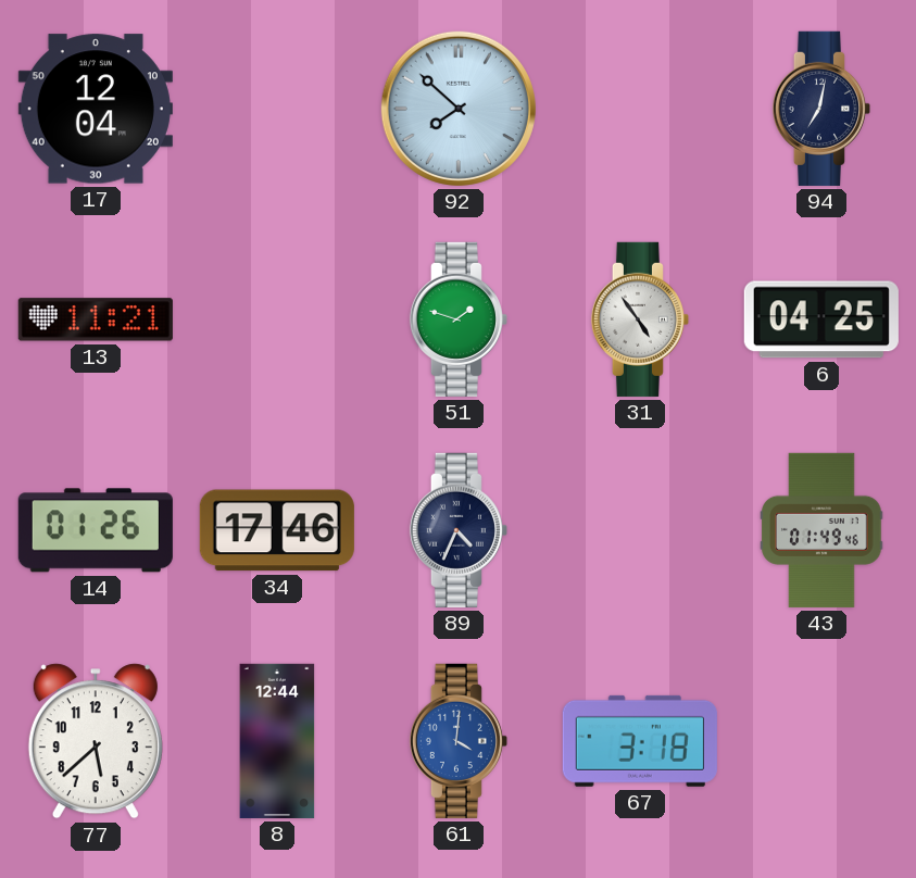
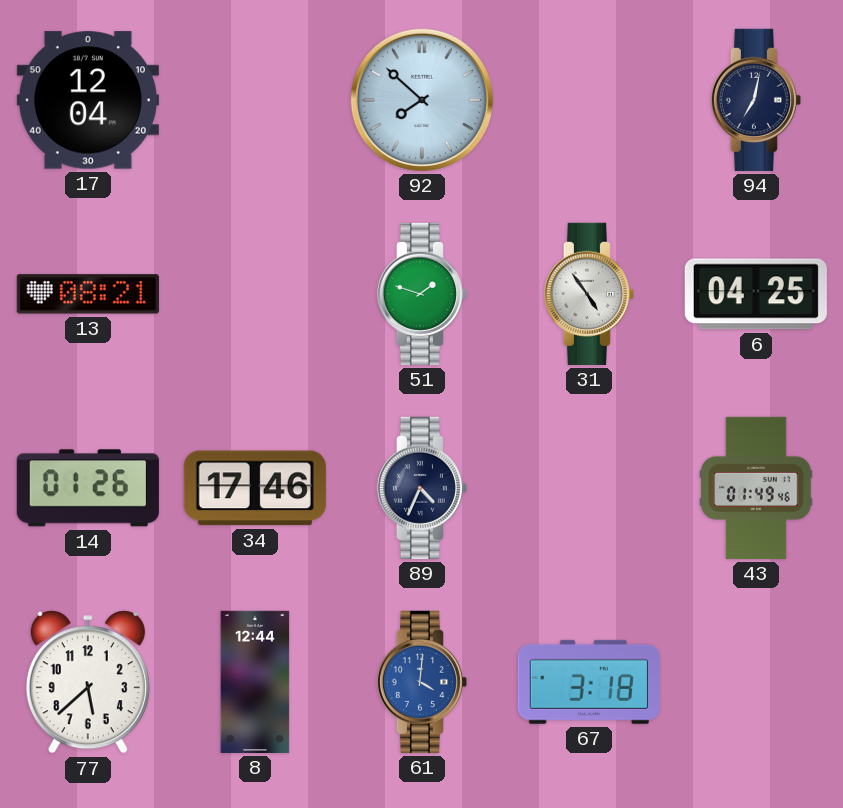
13: 11:21 -> 08:21
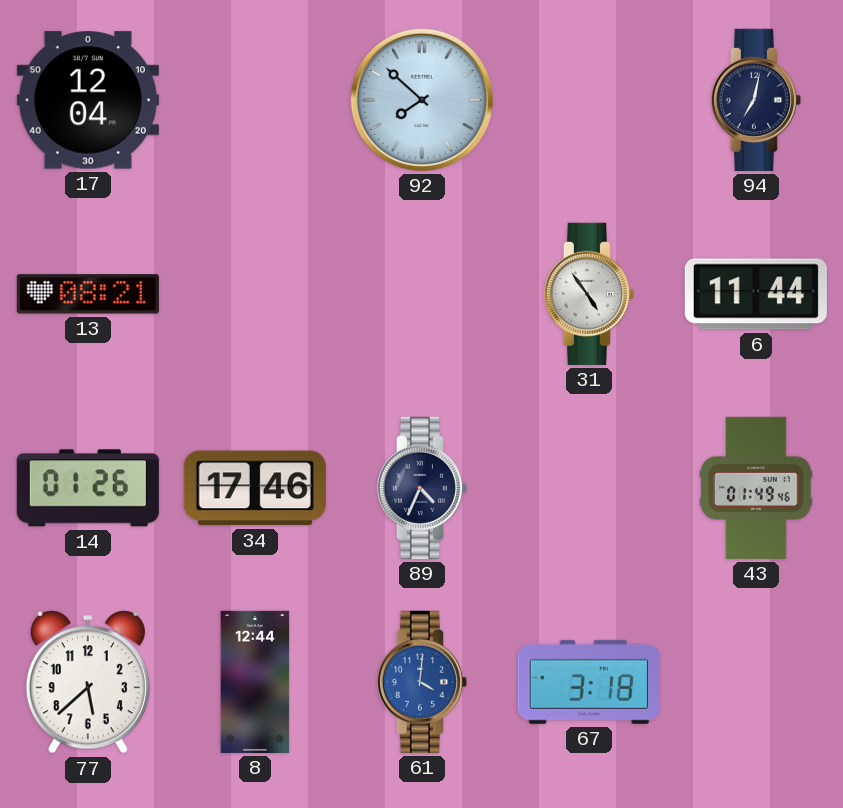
51: 1:48 -> none
6: 04:25 -> 11:44
